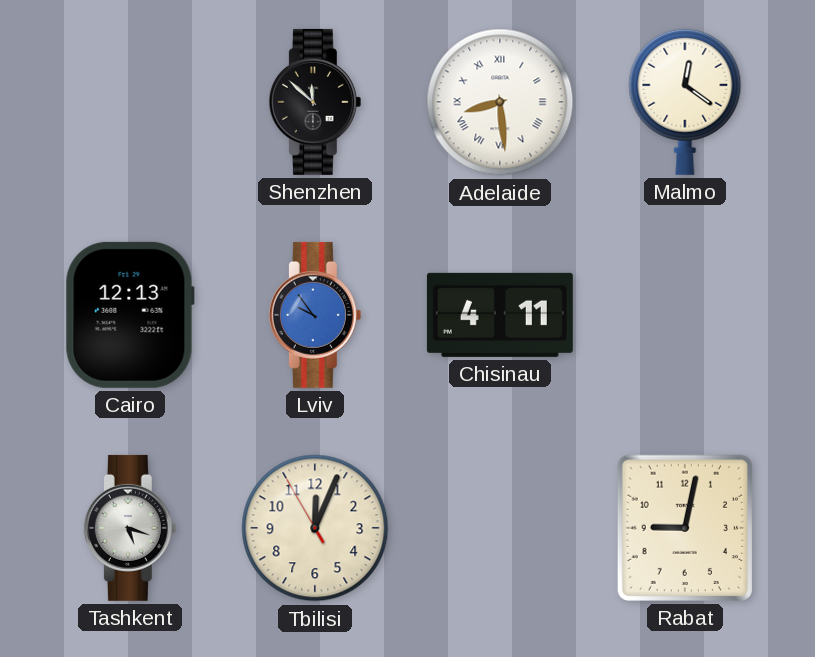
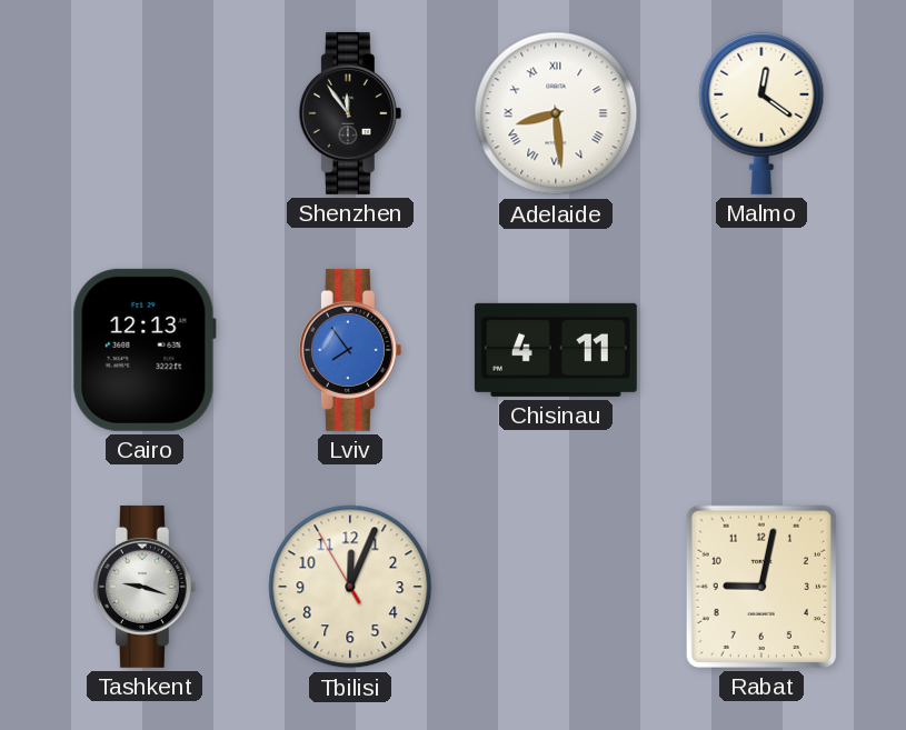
Shenzhen: 11:52 -> 11:54
Lviv: 9:54 -> 7:54
Tashkent: 5:18 -> 9:18
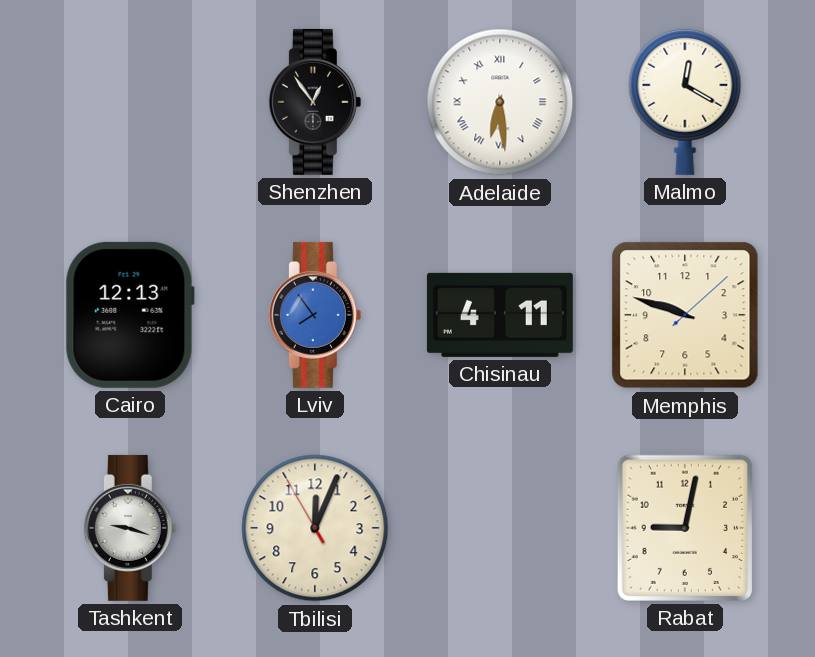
Shenzhen: 11:54 -> 12:54
Adelaide: 8:29 -> 6:29
Malmo: 12:21 -> 12:20
Memphis: none -> 9:48
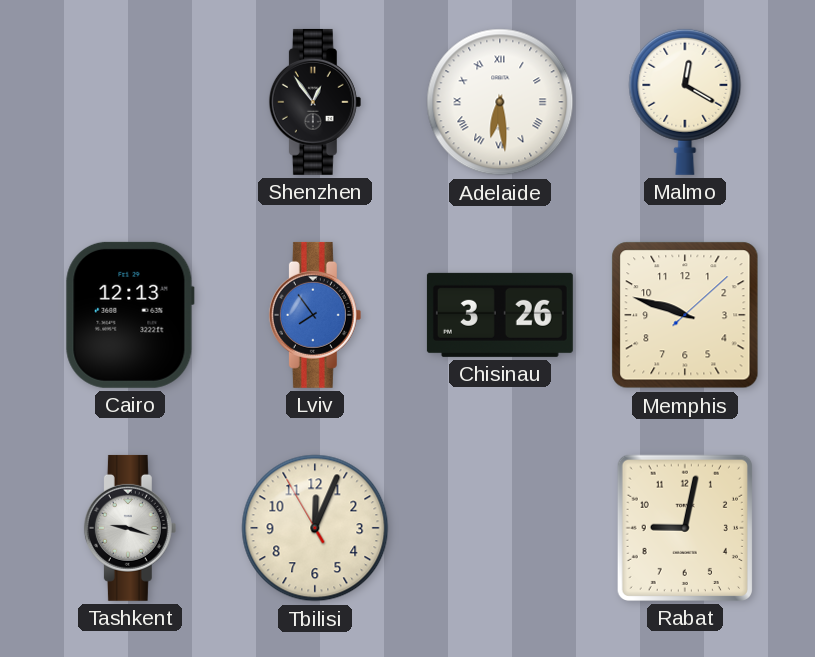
Chisinau: 4:11 -> 3:26
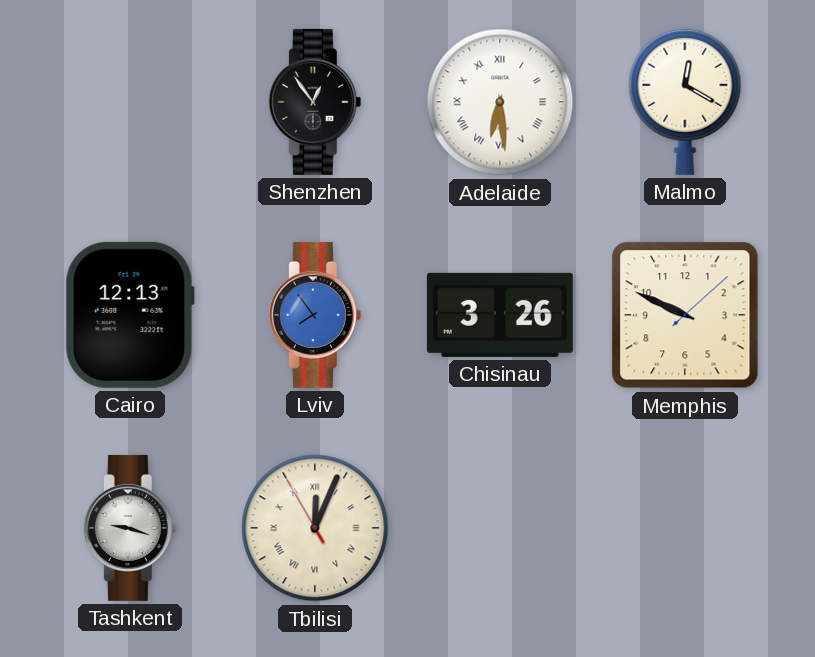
Memphis: 9:48 -> 9:49
Tbilisi numerals: Arabic -> Roman
Rabat: 9:02 -> none
